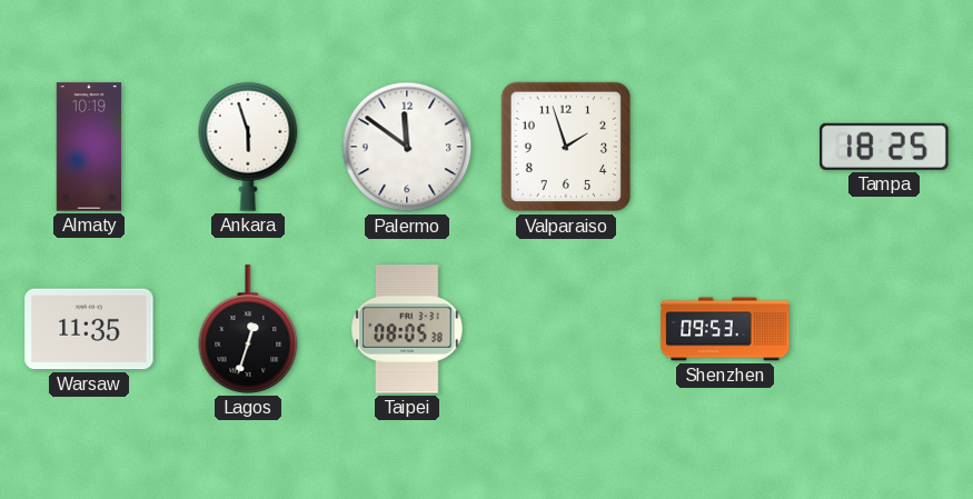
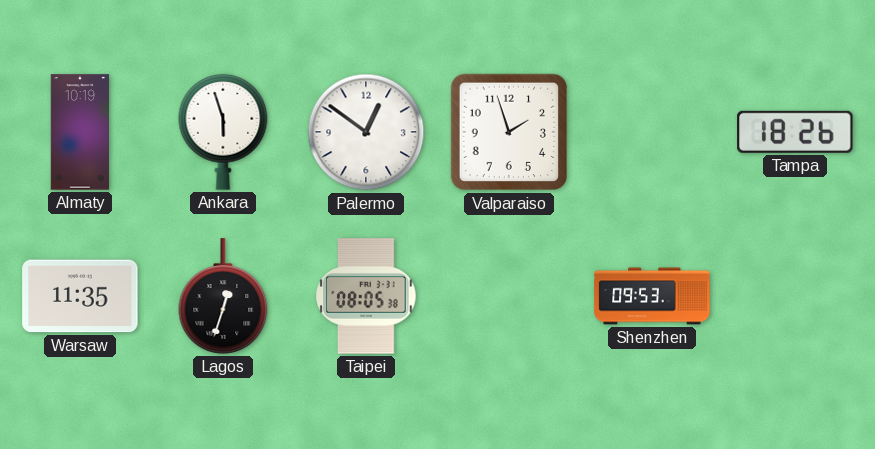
Palermo: 11:51 -> 12:51
Tampa: 18:25 -> 18:26
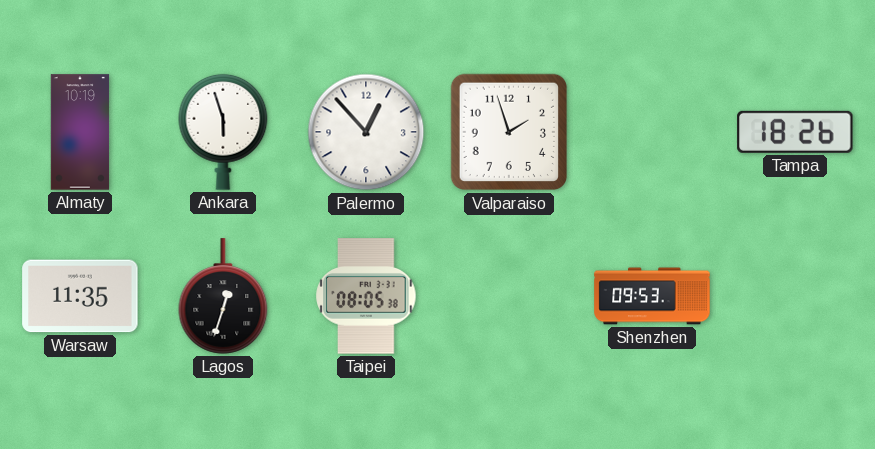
Palermo: 12:51 -> 12:53
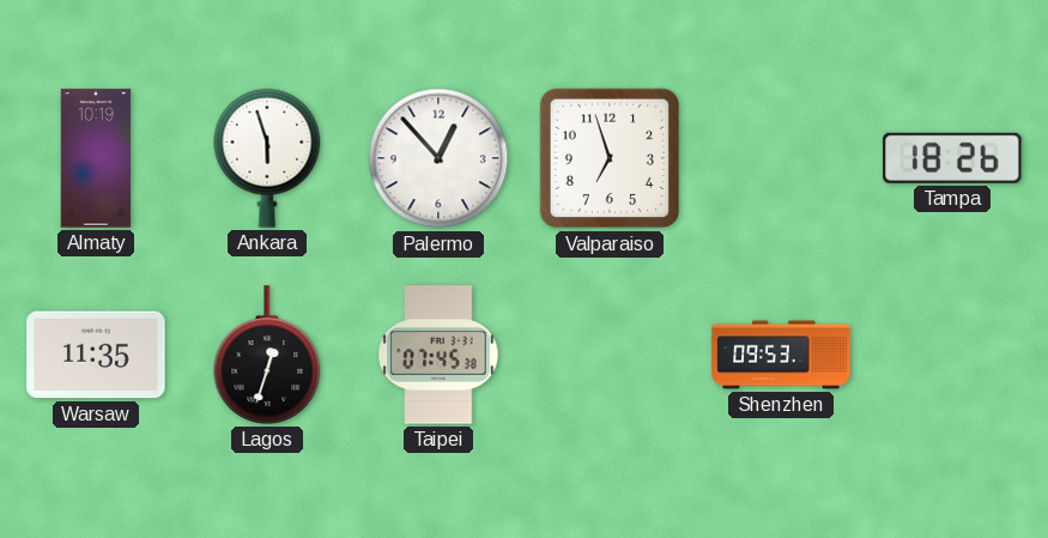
Valparaiso: 1:57 -> 6:57
Taipei: 08:05 -> 07:45
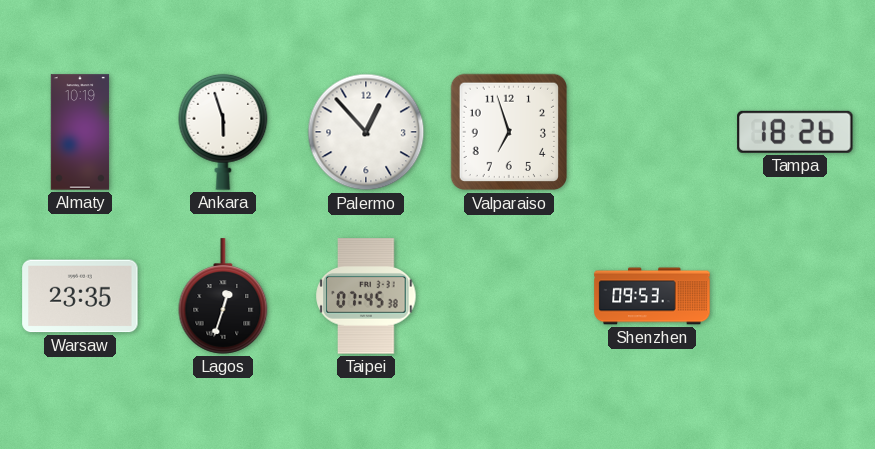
Warsaw: 11:35 -> 23:35
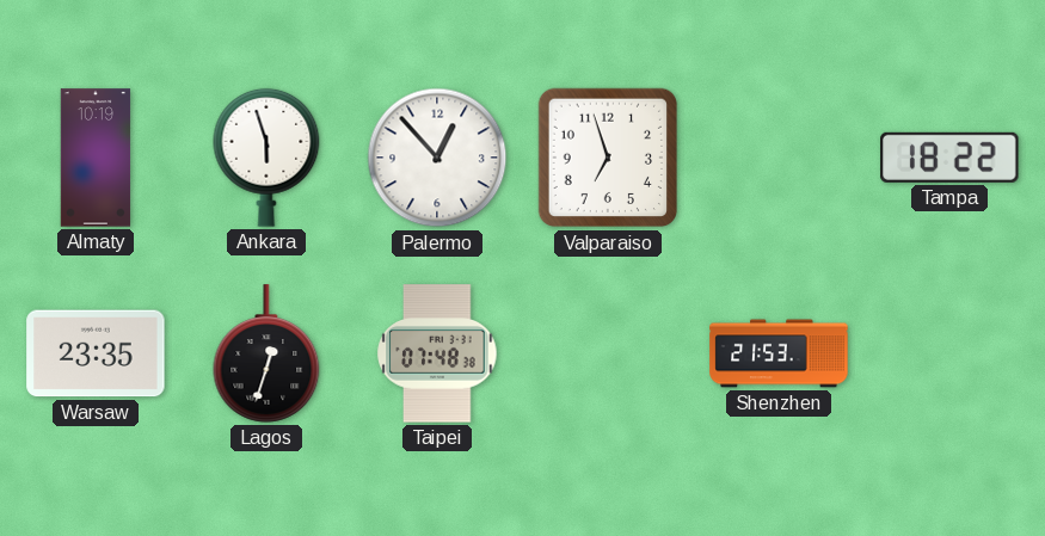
Tampa: 18:26 -> 18:22
Taipei: 07:45 -> 07:48
Shenzhen: 09:53 -> 21:53
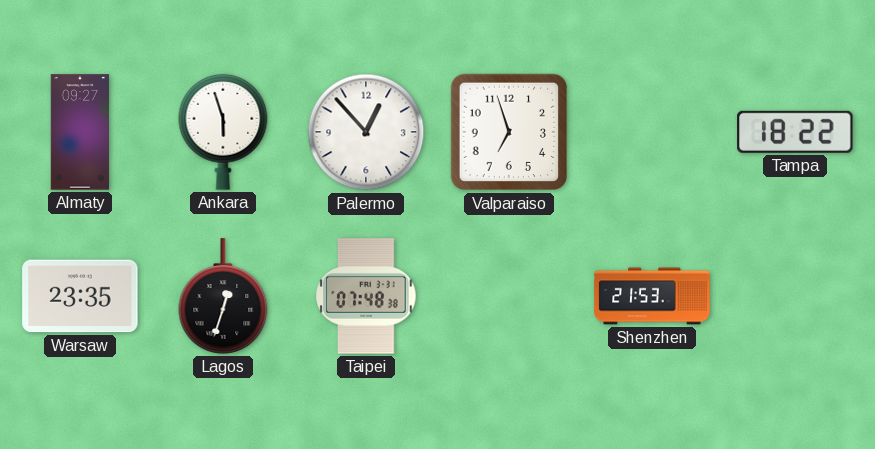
Almaty: 10:19 -> 09:27
